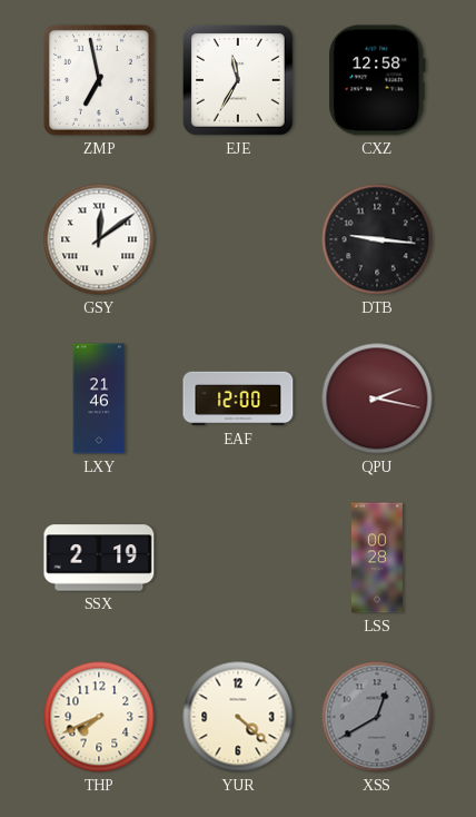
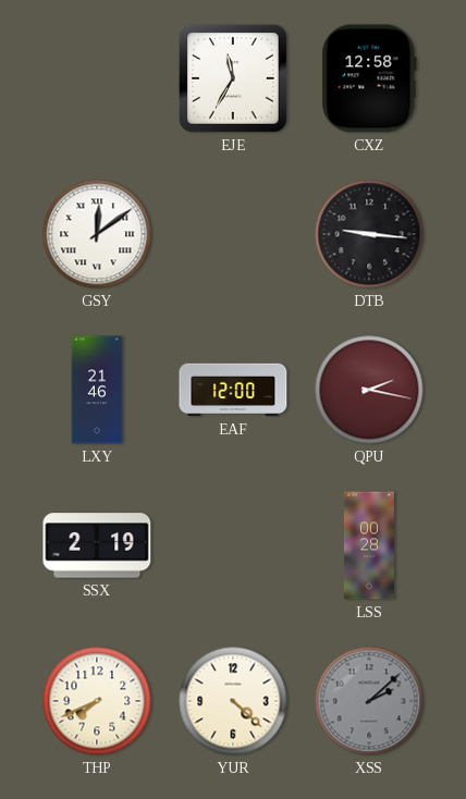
ZMP: 6:58 -> none
XSS: 12:40 -> 2:08
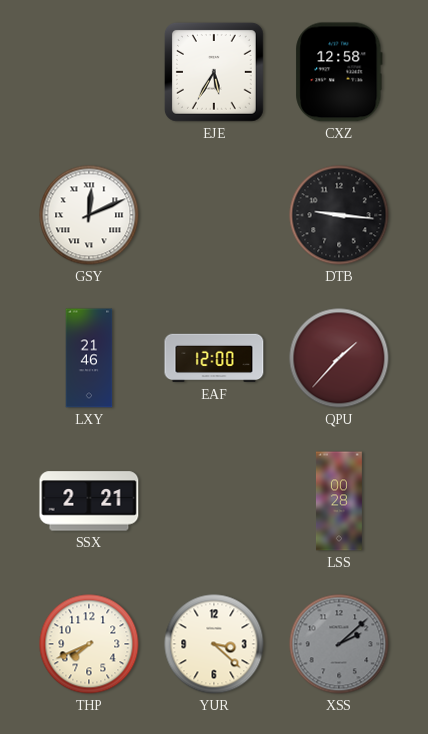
EJE: 11:35 -> 5:35
GSY: 12:09 -> 12:11
QPU: 2:17 -> 1:37
SSX: 2:19 -> 2:21
YUR: 4:22 -> 3:22
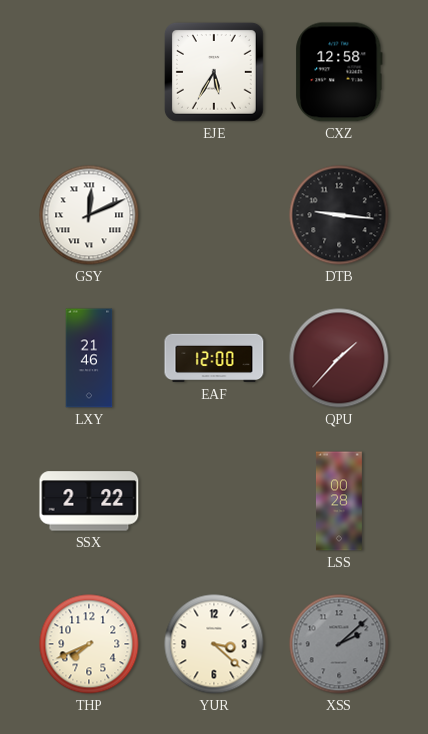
SSX: 2:21 -> 2:22
